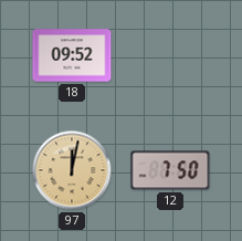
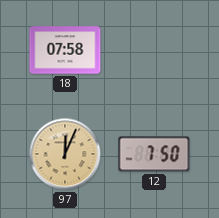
18: 09:52 -> 07:58
97: 12:02 -> 12:04
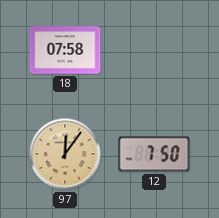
97: 12:04 -> 12:06
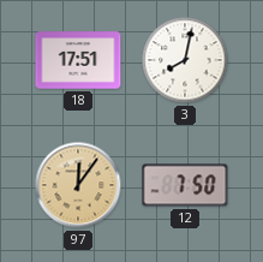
18: 07:58 -> 17:51
3: none -> 8:02
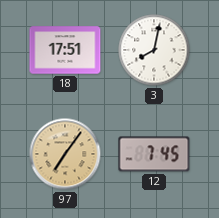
97: 12:06 -> 7:06
12: 7:50 -> 7:45
